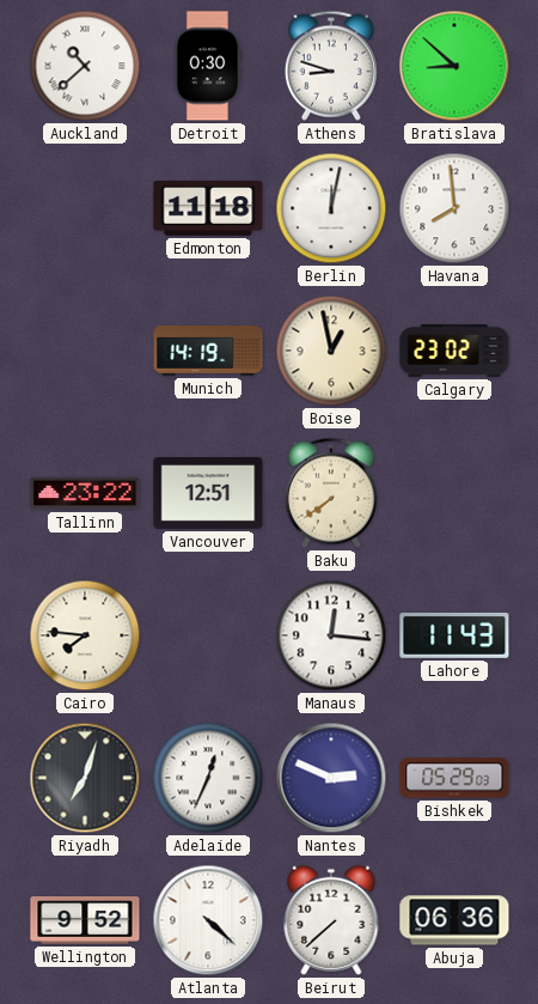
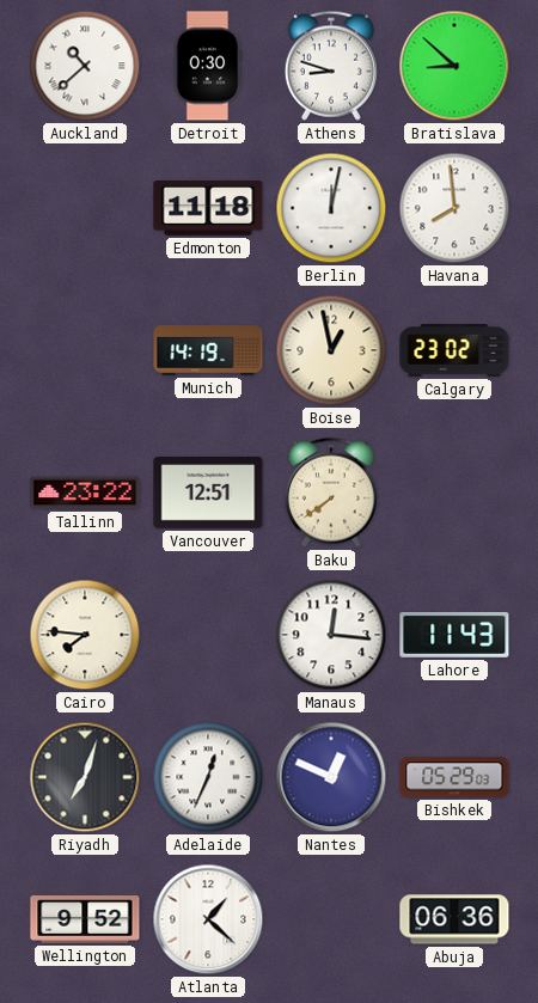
Nantes: 2:49 -> 12:49
Atlanta: 4:22 -> 1:22
Beirut: 7:38 -> none
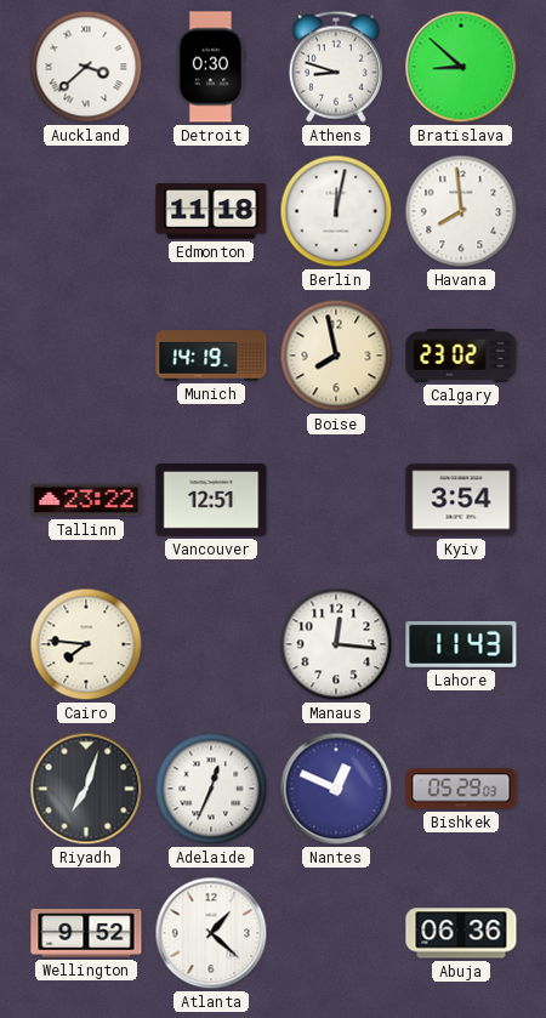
Auckland: 10:38 -> 3:38
Boise: 12:58 -> 7:58
Baku: 7:39 -> none
Kyiv: none -> 3:54
